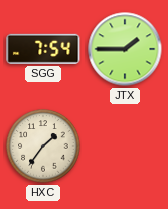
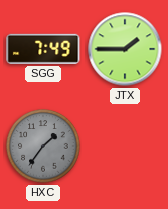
SGG: 7:54 -> 7:49
HXC dial: cream -> grey
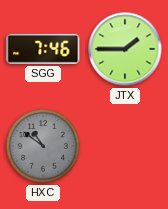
SGG: 7:49 -> 7:46
HXC: 1:36 -> 10:51
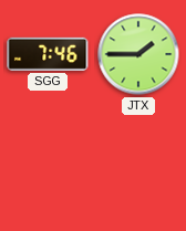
HXC: 10:51 -> none
